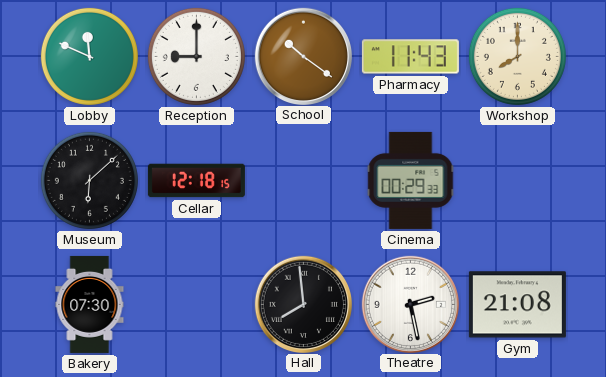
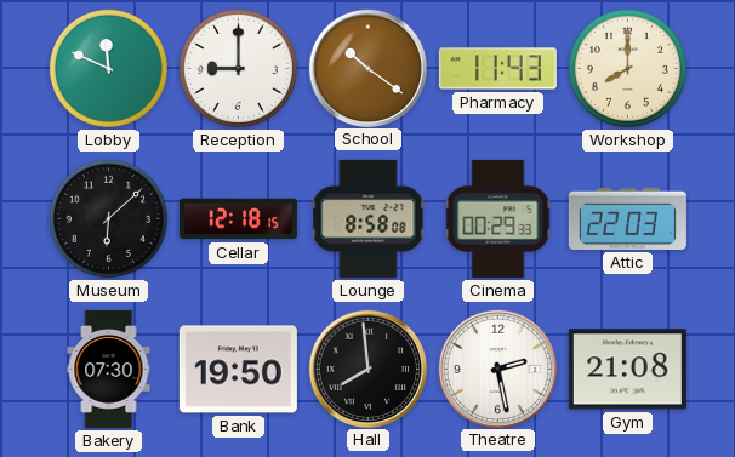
Lounge: none -> 8:58
Attic: none -> 22:03
Bank: none -> 19:50
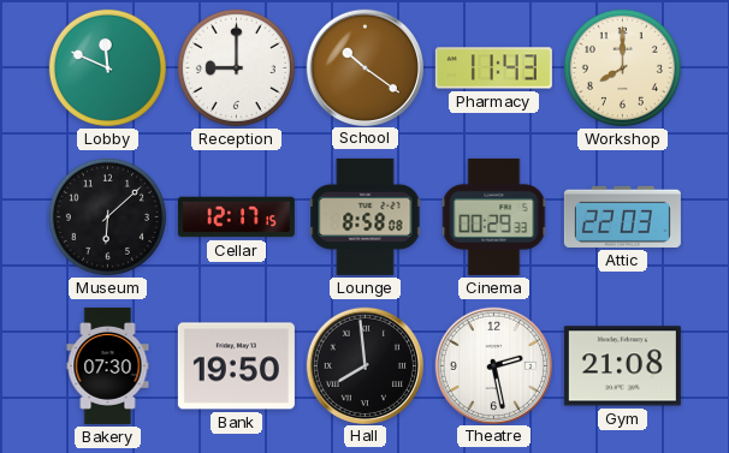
Cellar: 12:18 -> 12:17
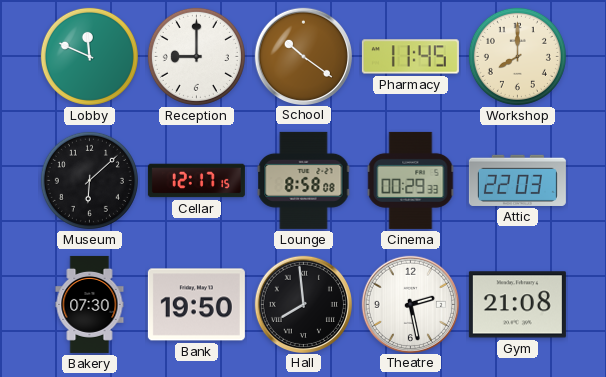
Pharmacy: 11:43 -> 11:45
